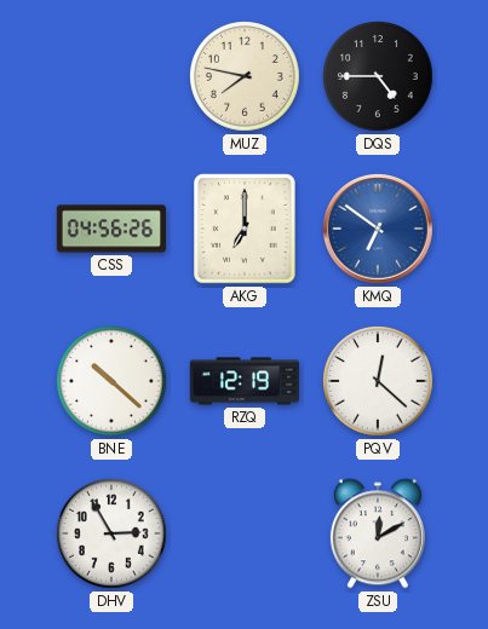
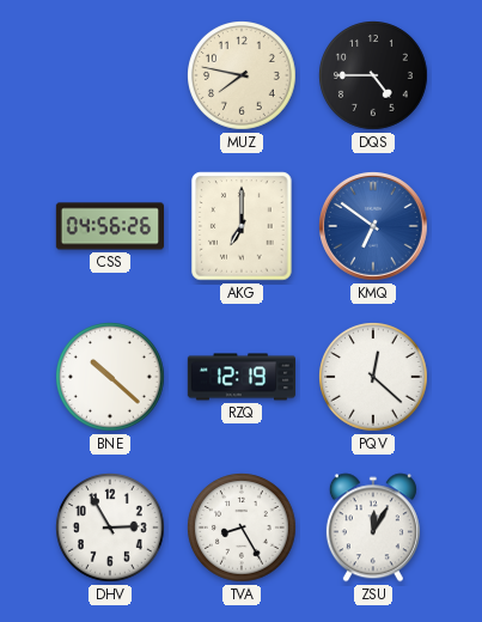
TVA: none -> 8:25
ZSU: 12:10 -> 12:05
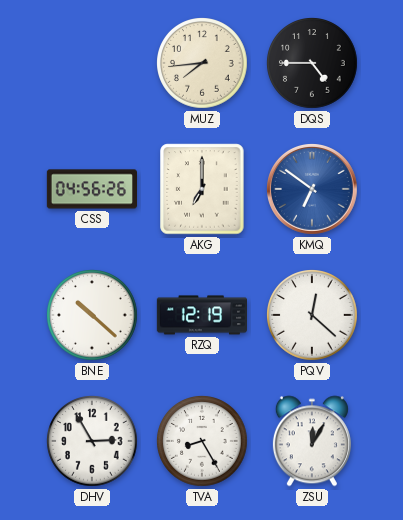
MUZ: 7:47 -> 7:44
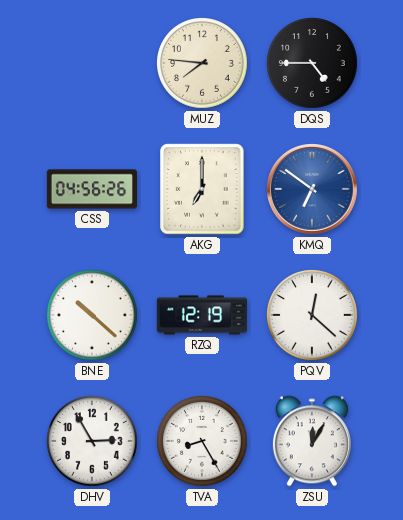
MUZ: 7:44 -> 7:46
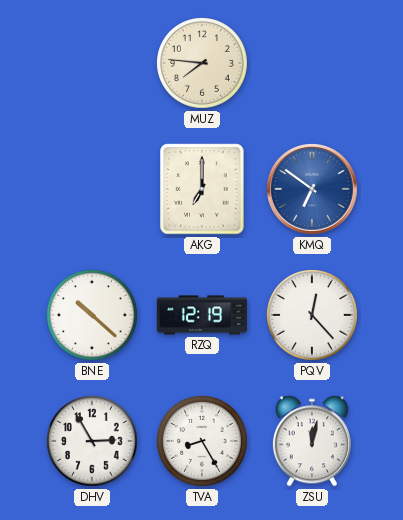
DQS: 4:45 -> none
CSS: 04:56 -> none
PQV: 12:22 -> 12:23
ZSU: 12:05 -> 12:02
